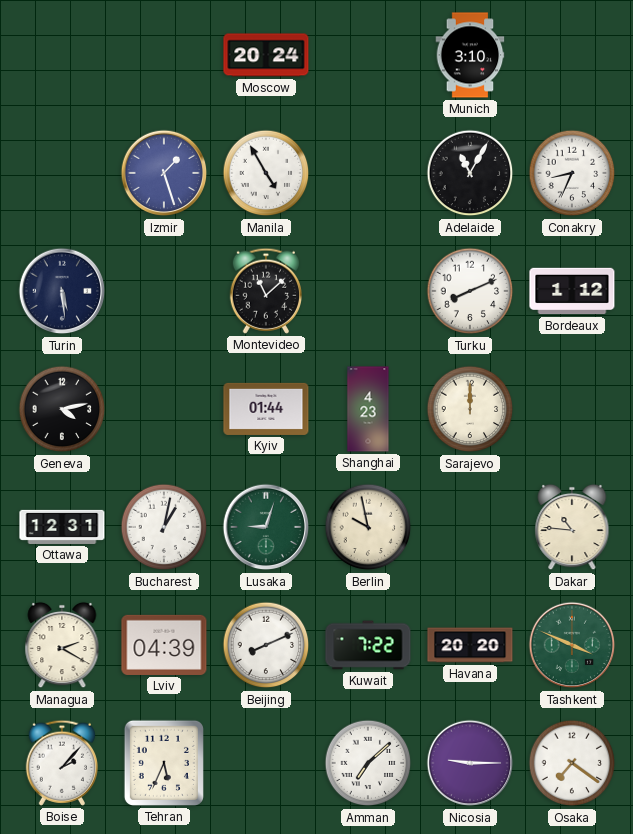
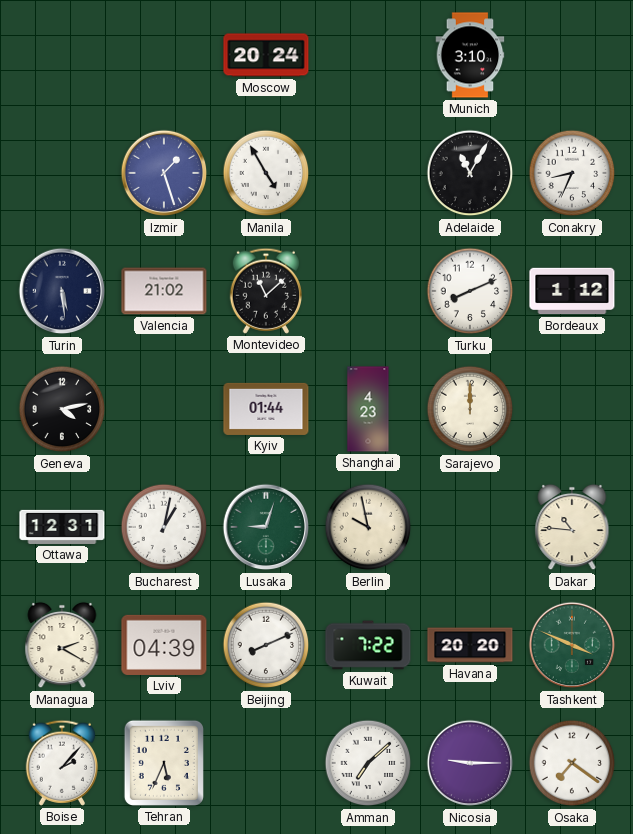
Valencia: none -> 21:02
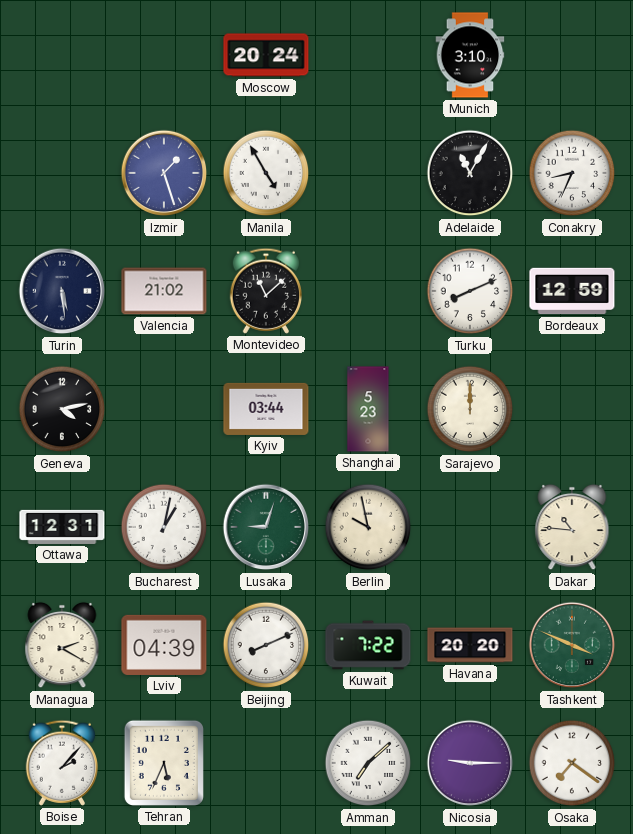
Bordeaux: 1:12 -> 12:59
Kyiv: 01:44 -> 03:44
Shanghai: 4:23 -> 5:23
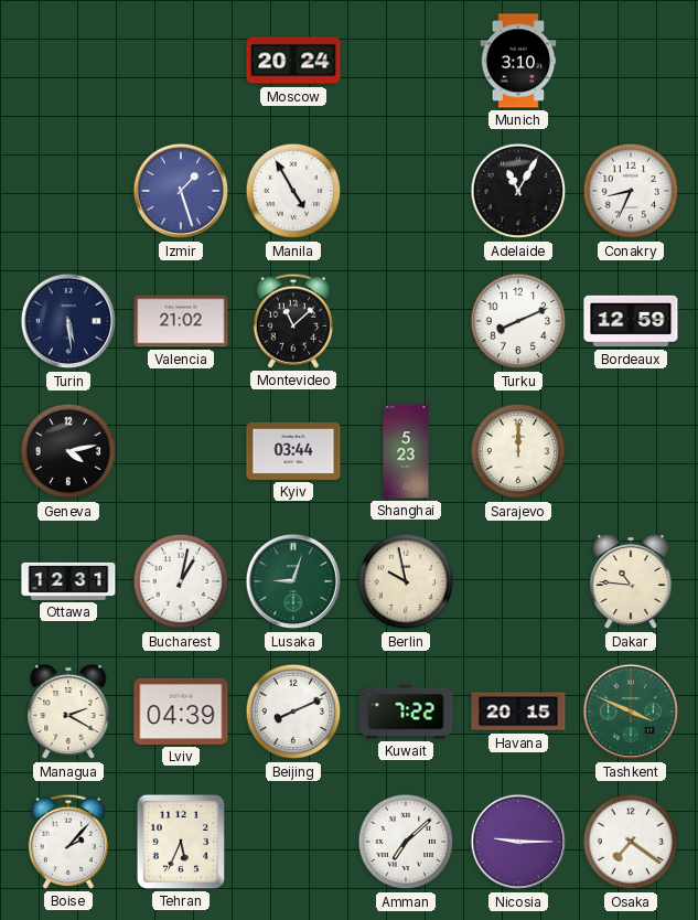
Havana: 20:20 -> 20:15
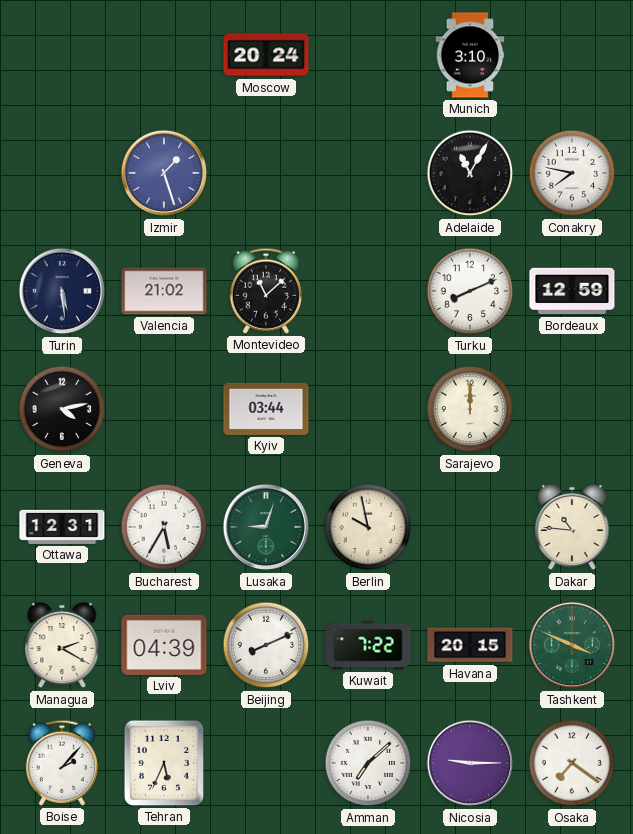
Manila: 4:55 -> none
Conakry: 8:34 -> 7:47
Shanghai: 5:23 -> none
Bucharest: 1:02 -> 5:35
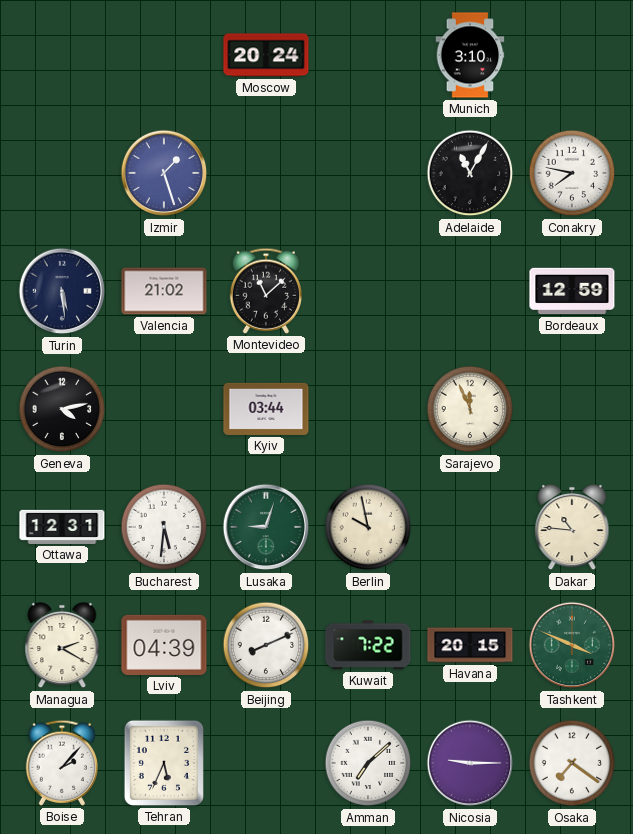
Turku: 8:11 -> none
Sarajevo: 12:00 -> 11:56
Bucharest: 5:35 -> 5:31
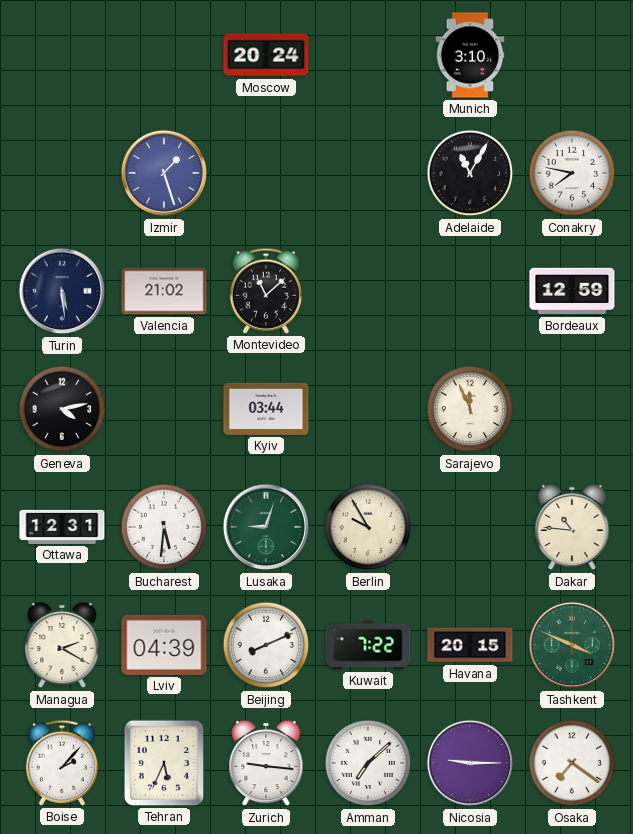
Berlin: 9:58 -> 9:55
Zurich: none -> 9:16
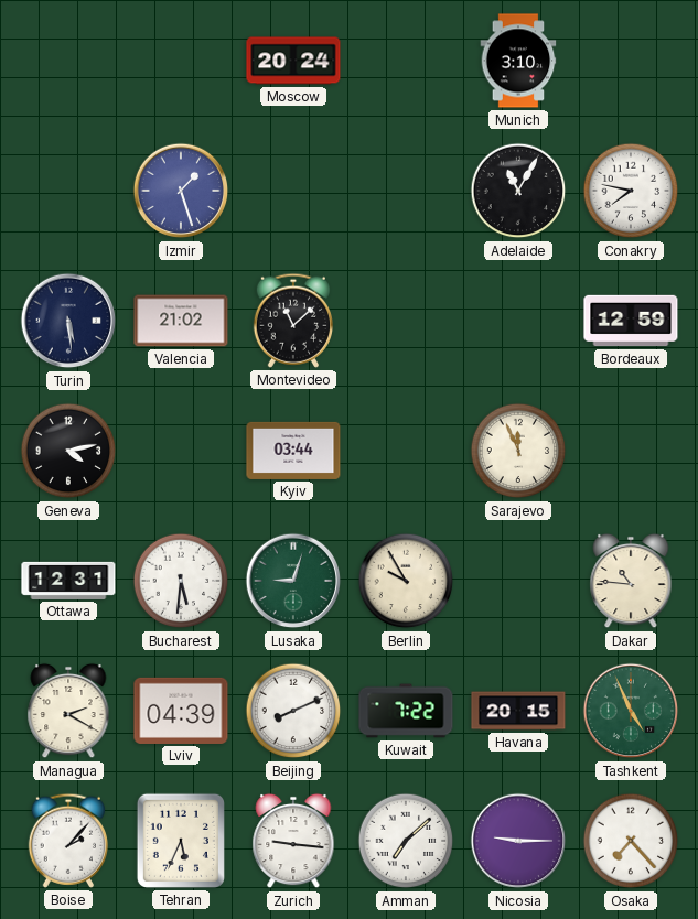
Tashkent: 3:49 -> 4:56
Osaka: 7:21 -> 7:23
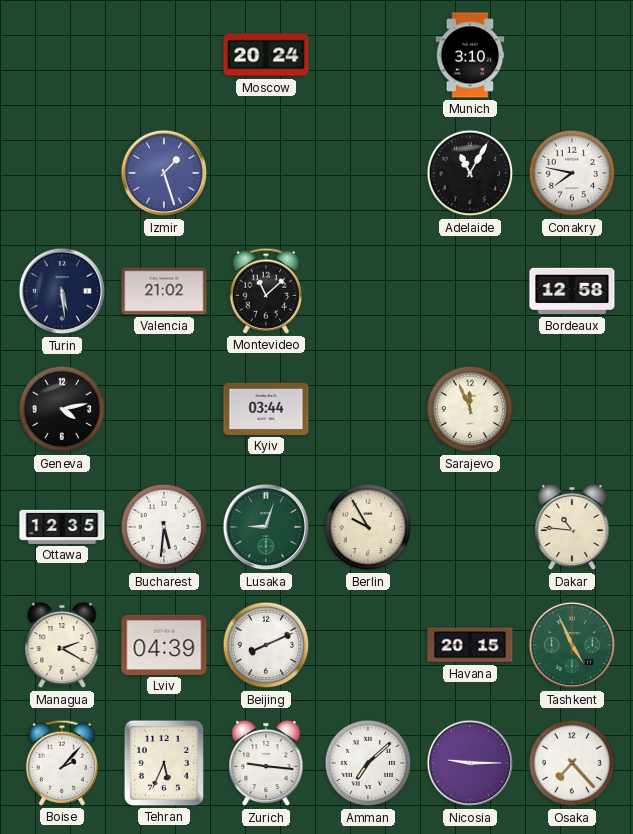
Bordeaux: 12:59 -> 12:58
Ottawa: 12:31 -> 12:35
Kuwait: 7:22 -> none
